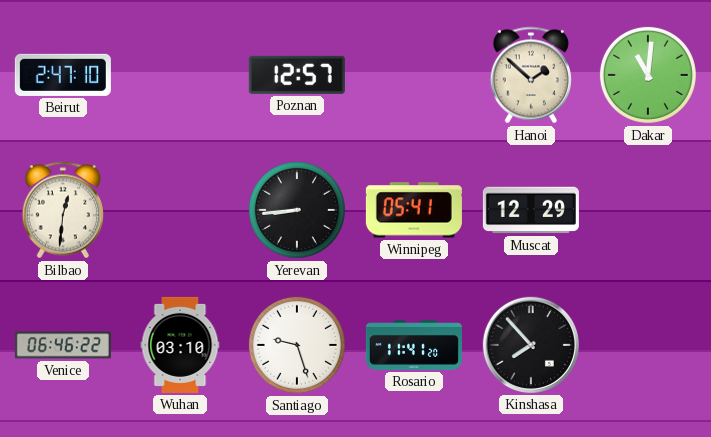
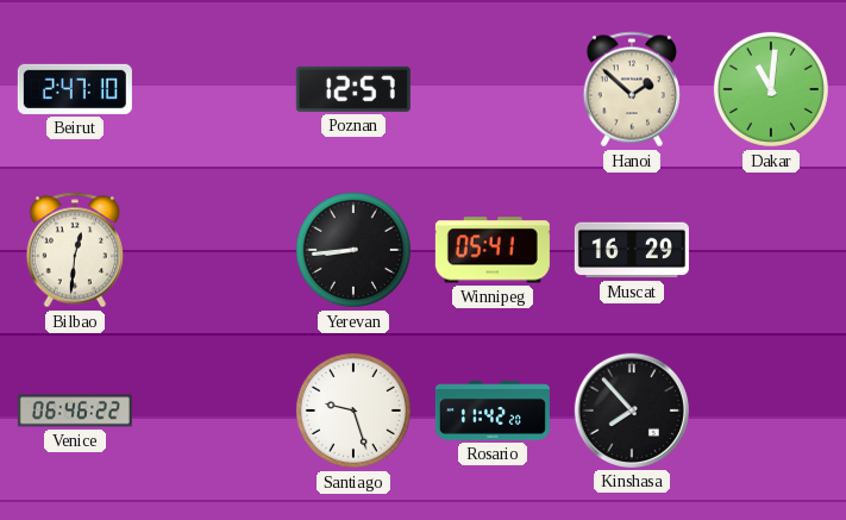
Muscat: 12:29 -> 16:29
Wuhan: 03:10 -> none
Rosario: 11:41 -> 11:42
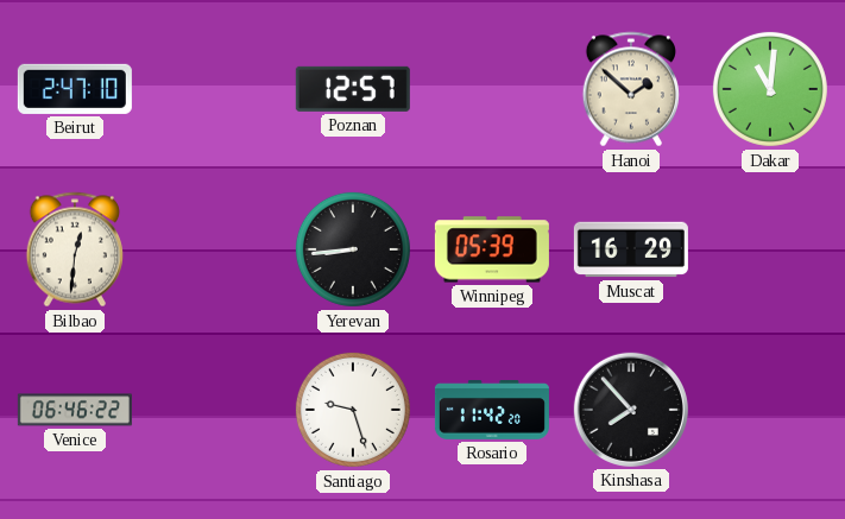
Winnipeg: 05:41 -> 05:39
